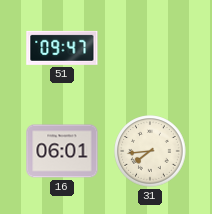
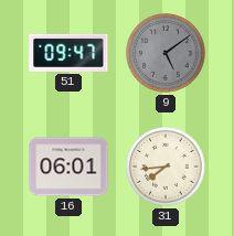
9: none -> 5:09
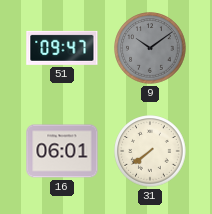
9: 5:09 -> 10:09
31: 7:44 -> 7:39
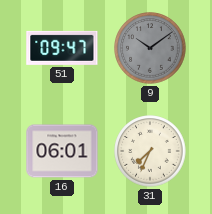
31: 7:39 -> 7:34
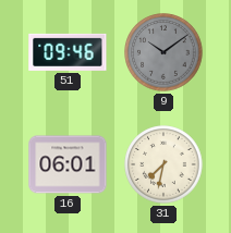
51: 09:47 -> 09:46
31: 7:34 -> 7:32
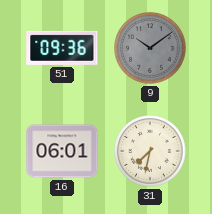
51: 09:46 -> 09:36
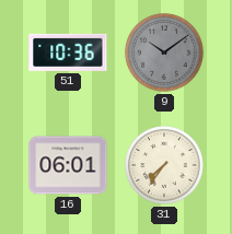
51: 09:36 -> 10:36
31: 7:32 -> 7:36
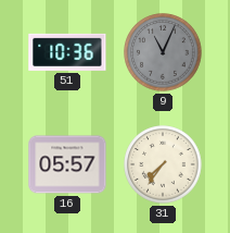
9: 10:09 -> 11:04
16: 06:01 -> 05:57
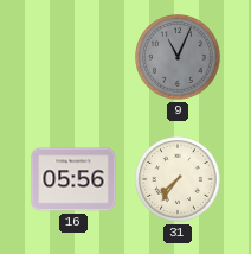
51: 10:36 -> none
16: 05:57 -> 05:56
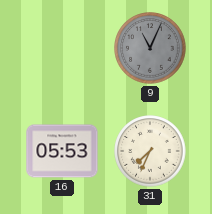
16: 05:56 -> 05:53
31: 7:36 -> 7:34
